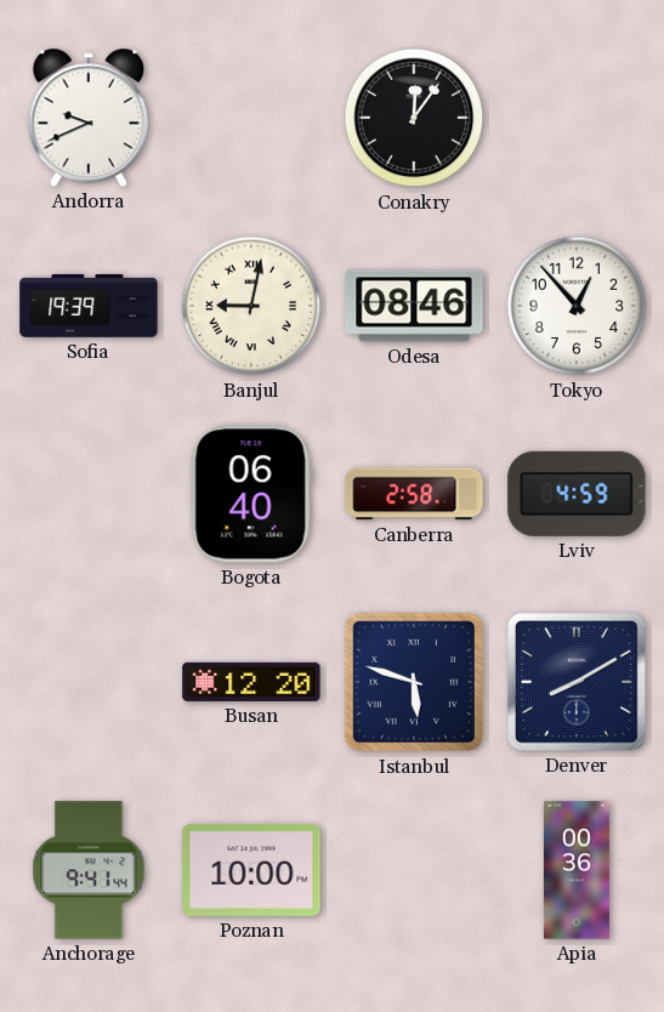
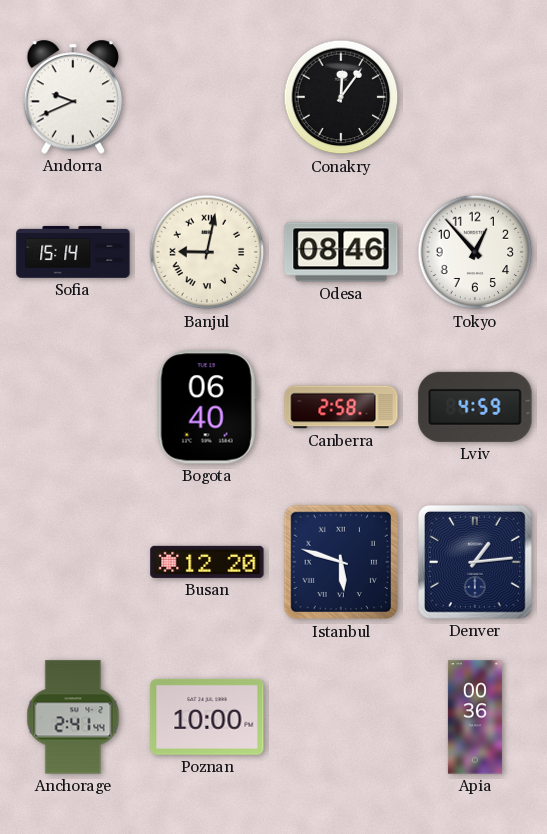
Sofia: 19:39 -> 15:14
Denver: 8:10 -> 1:14
Anchorage: 9:41 -> 2:41
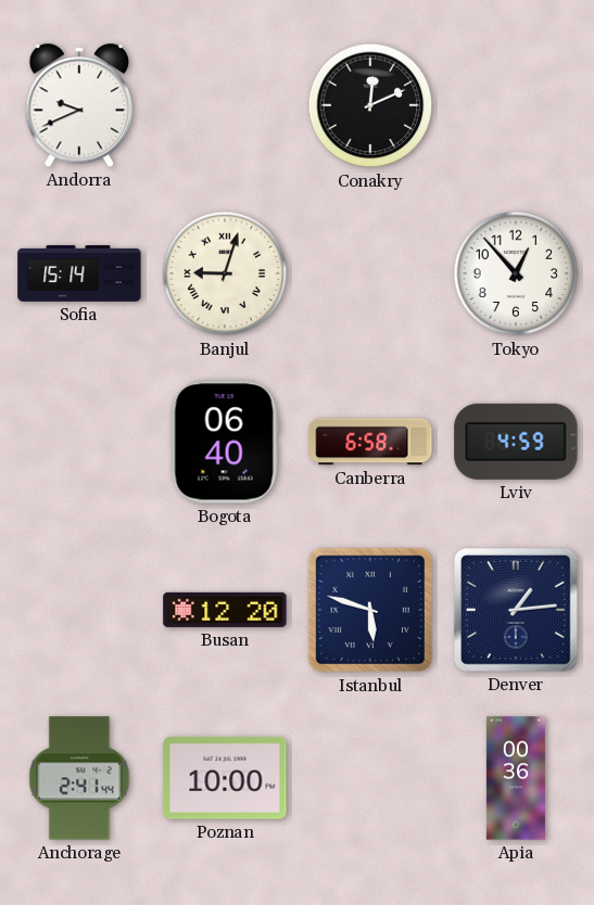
Conakry: 12:06 -> 12:11
Banjul: 9:02 -> 9:03
Odesa: 08:46 -> none
Canberra: 2:58 -> 6:58
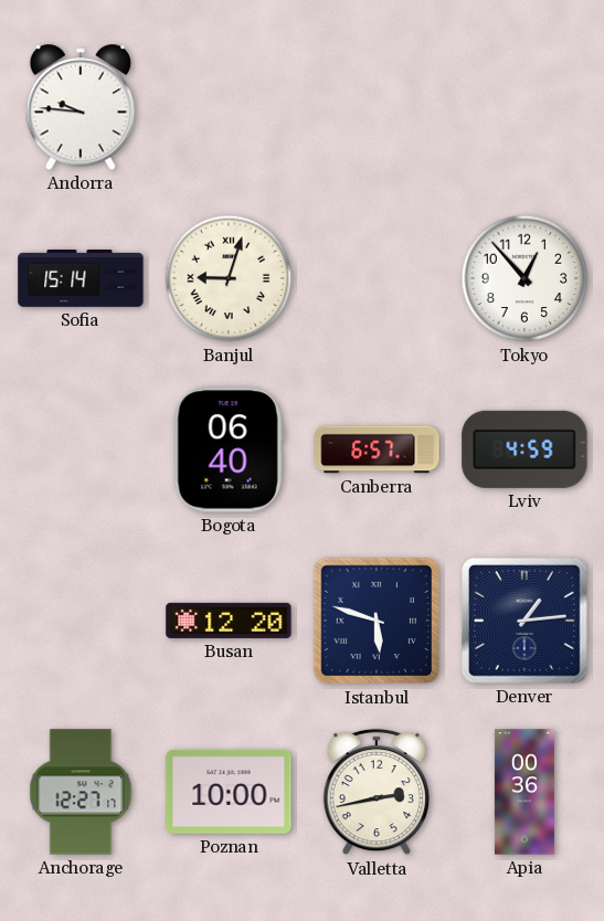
Andorra: 9:41 -> 9:46
Conakry: 12:11 -> none
Canberra: 6:58 -> 6:57
Anchorage: 2:41 -> 12:27
Valletta: none -> 2:43
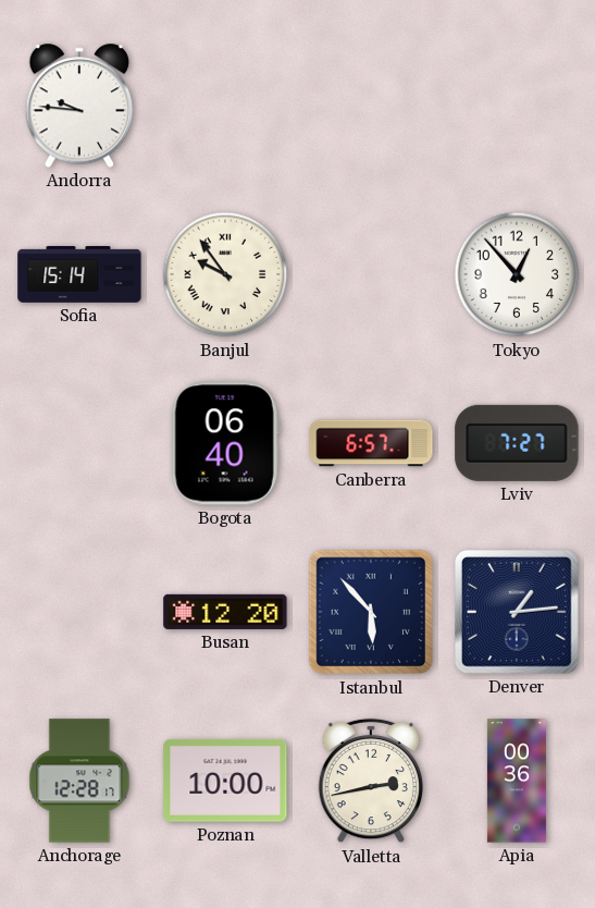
Banjul: 9:03 -> 9:54
Lviv: 4:59 -> 7:27
Istanbul: 5:48 -> 5:53
Anchorage: 12:27 -> 12:28
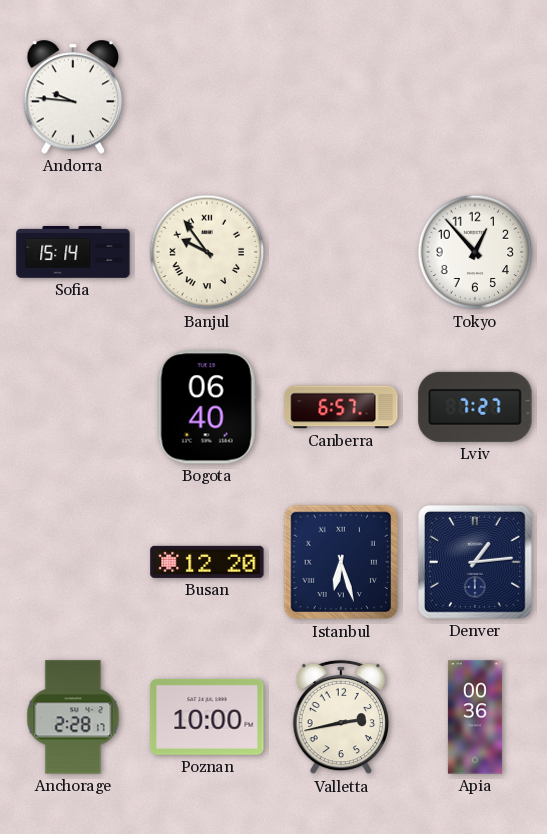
Istanbul: 5:53 -> 6:27
Anchorage: 12:28 -> 2:28
